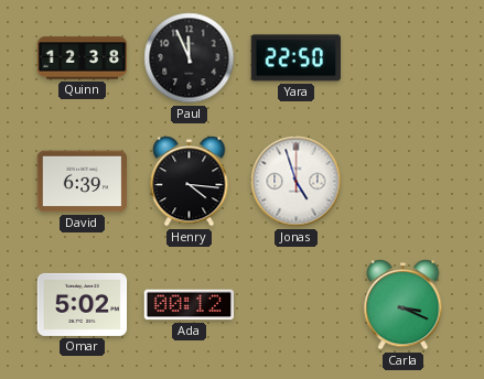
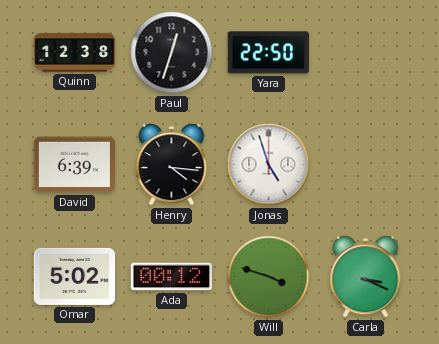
Paul: 11:56 -> 12:33
Will: none -> 3:48
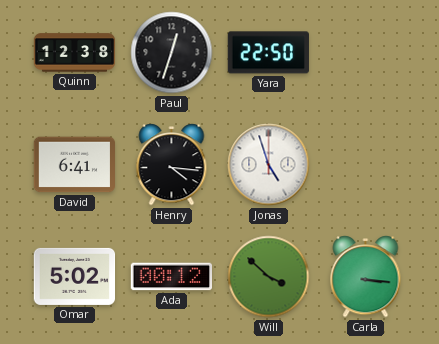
David: 6:39 -> 6:41
Will: 3:48 -> 3:52
Carla: 3:19 -> 3:16
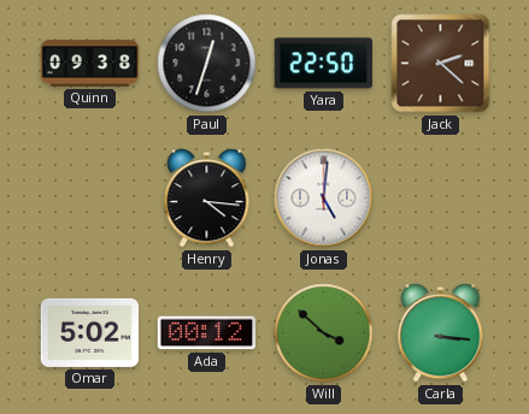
Quinn: 12:38 -> 09:38
Jack: none -> 2:22
David: 6:41 -> none
Jonas: 4:57 -> 5:01
